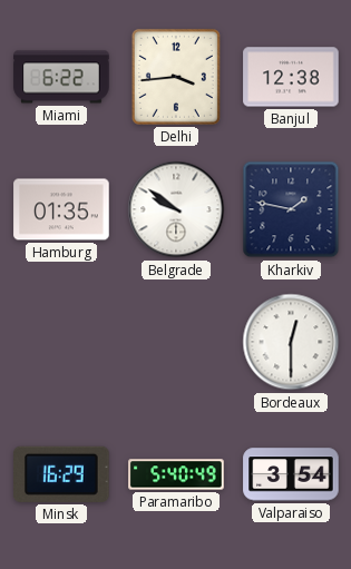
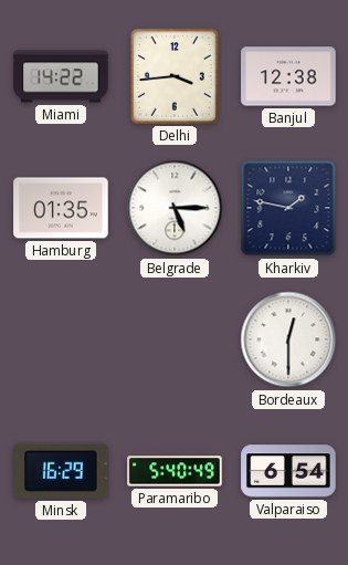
Miami: 6:22 -> 14:22
Belgrade: 9:51 -> 5:15
Valparaiso: 3:54 -> 6:54
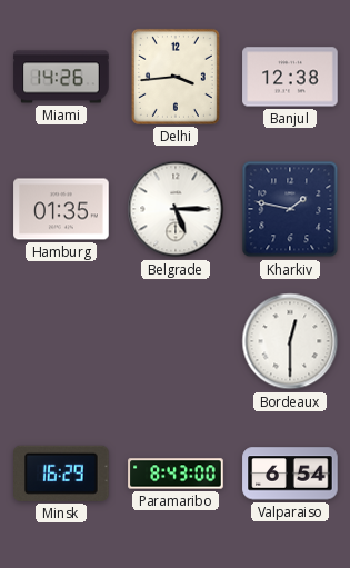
Miami: 14:22 -> 14:26
Paramaribo: 5:40 -> 8:43
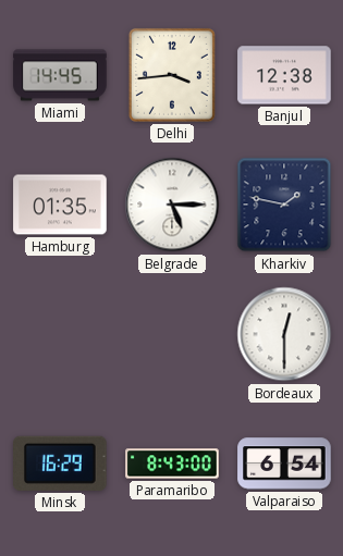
Miami: 14:26 -> 14:45
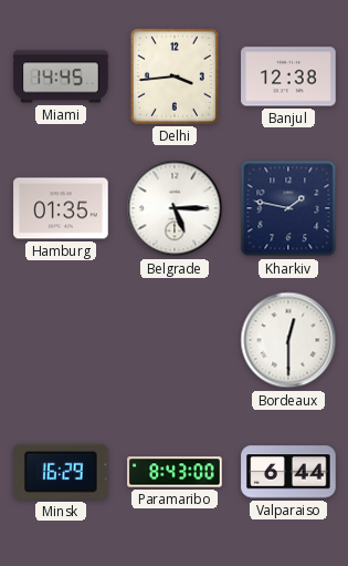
Valparaiso: 6:54 -> 6:44
